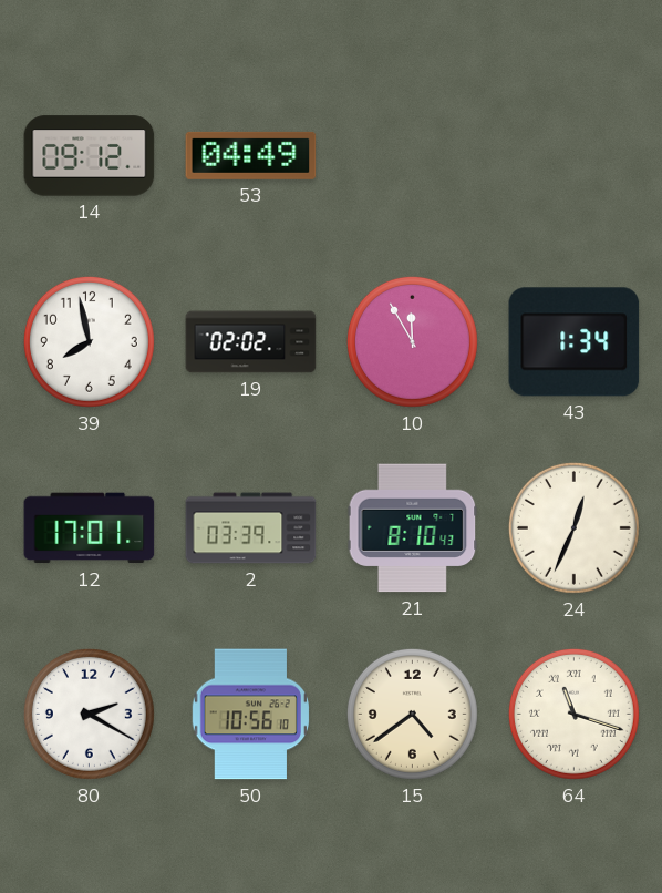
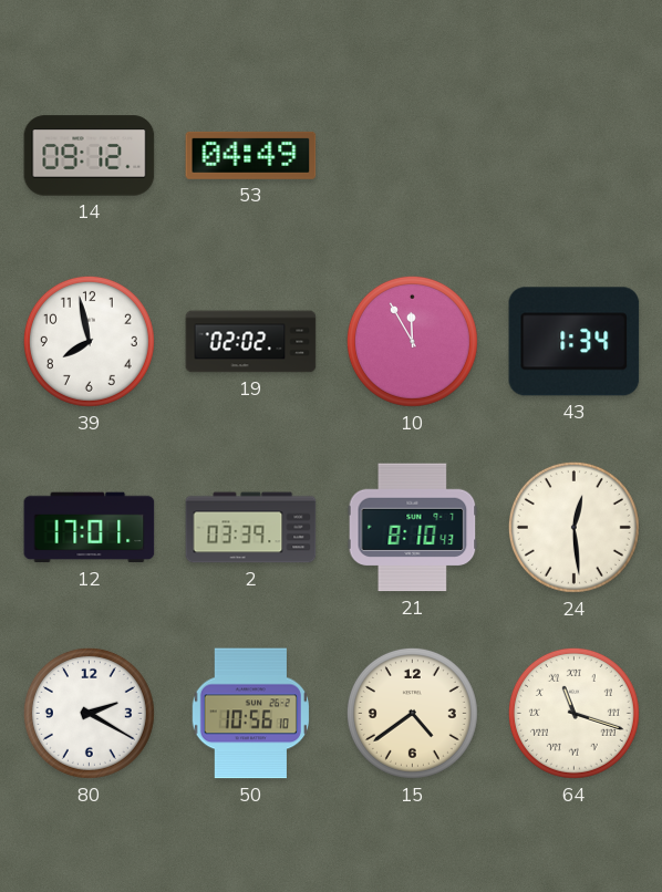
24: 12:34 -> 12:29
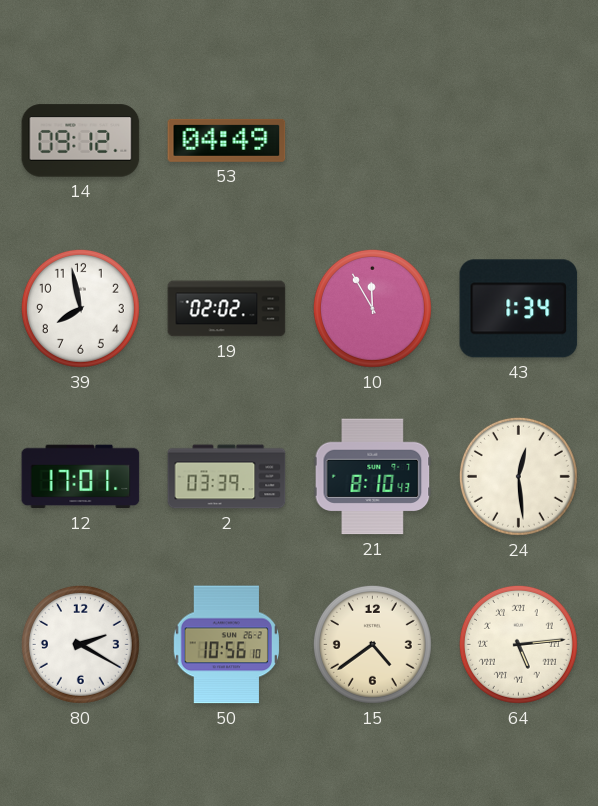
64: 11:18 -> 5:14
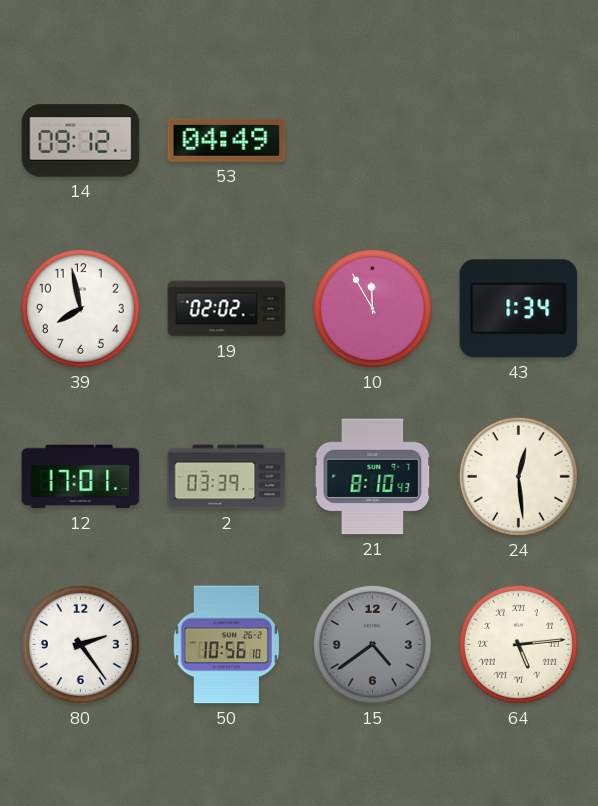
80: 2:20 -> 2:24
15 dial: cream -> grey
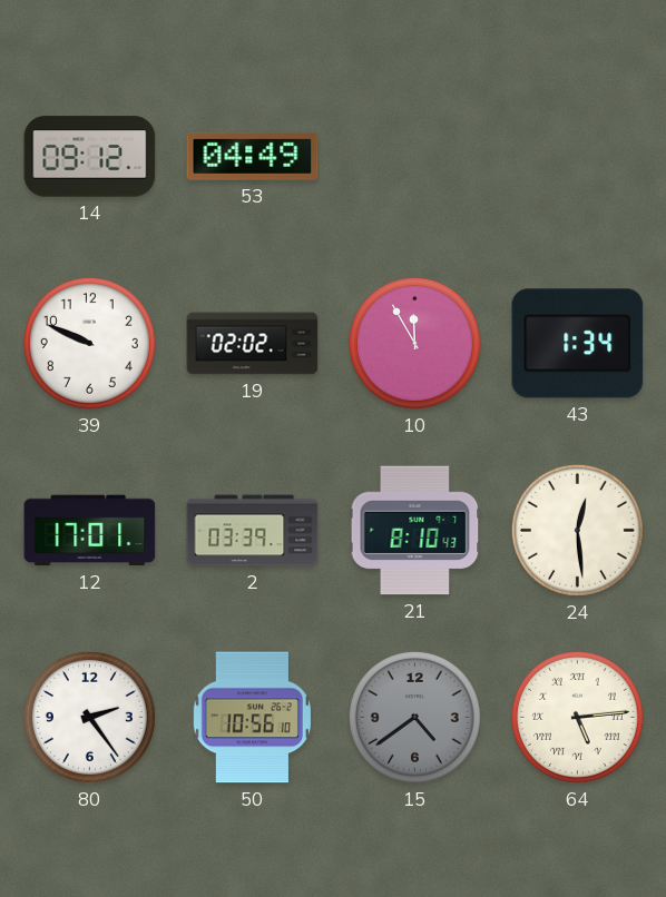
39: 7:58 -> 9:49
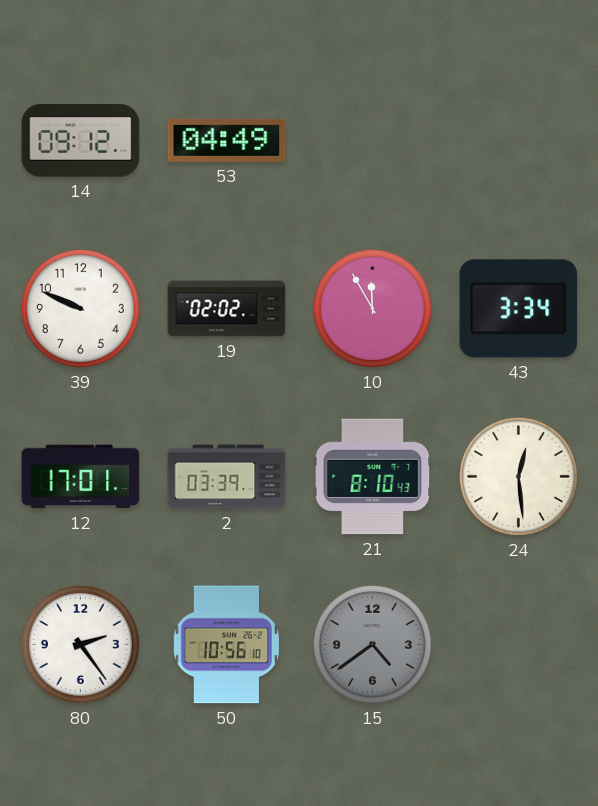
43: 1:34 -> 3:34
64: 5:14 -> none
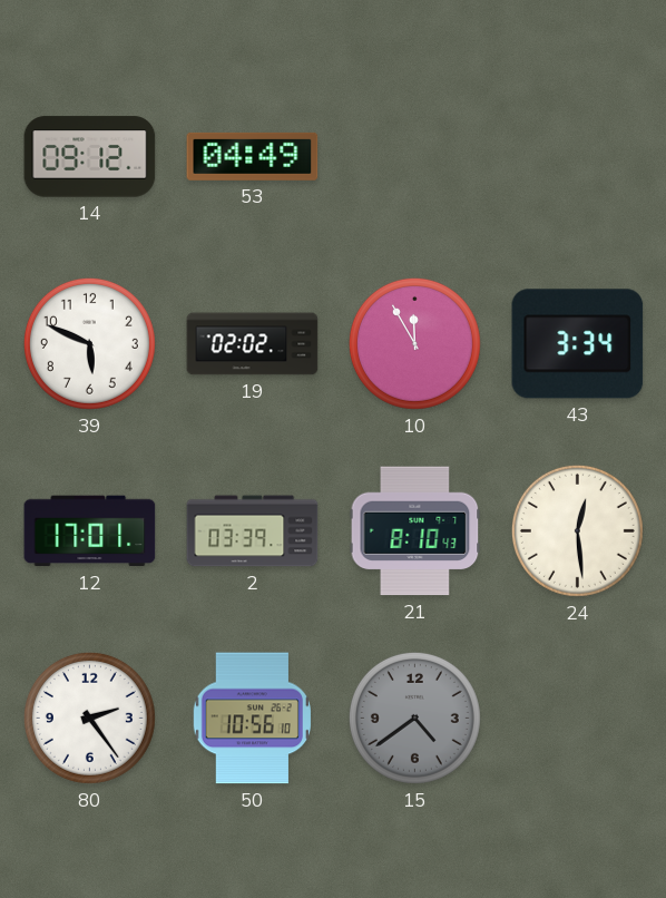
39: 9:49 -> 5:49
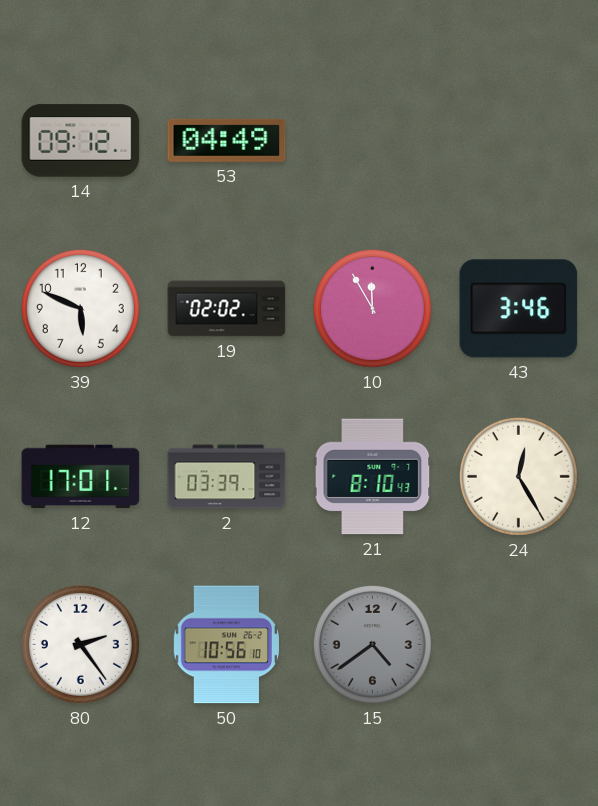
43: 3:34 -> 3:46
24: 12:29 -> 12:25
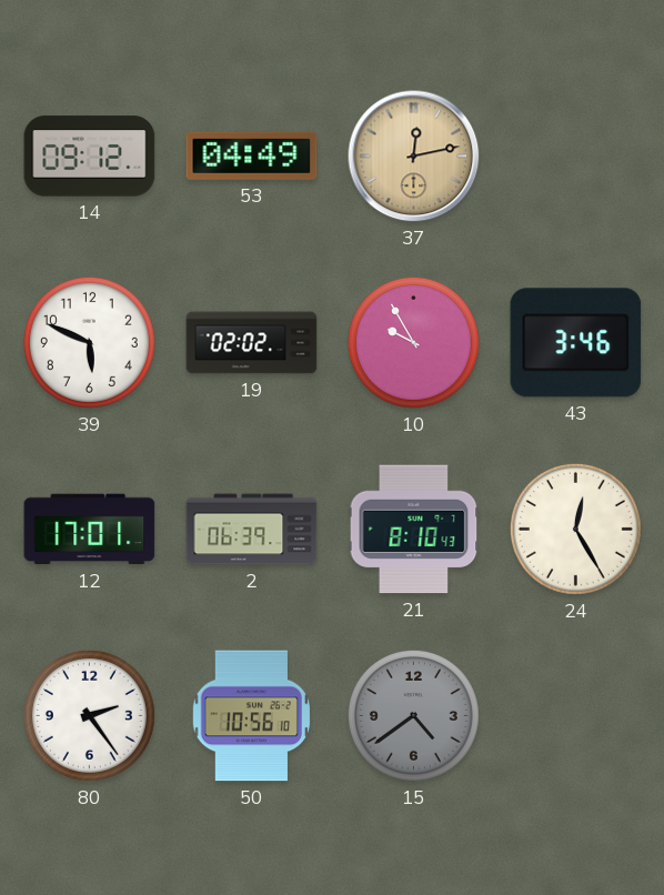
37: none -> 12:13
10: 11:55 -> 9:55
2: 03:39 -> 06:39
